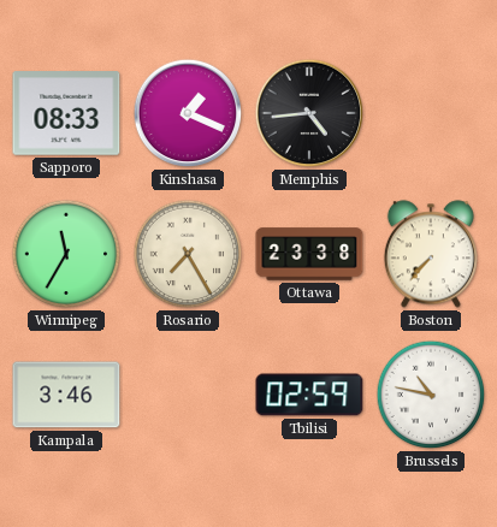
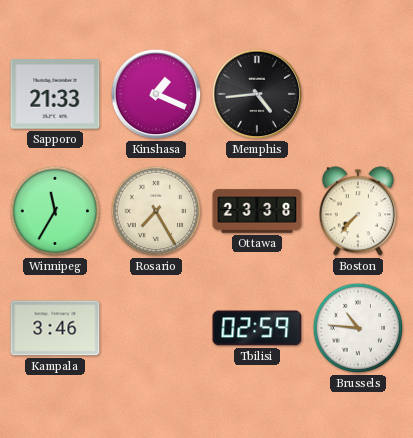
Sapporo: 08:33 -> 21:33
Brussels: 10:47 -> 10:46
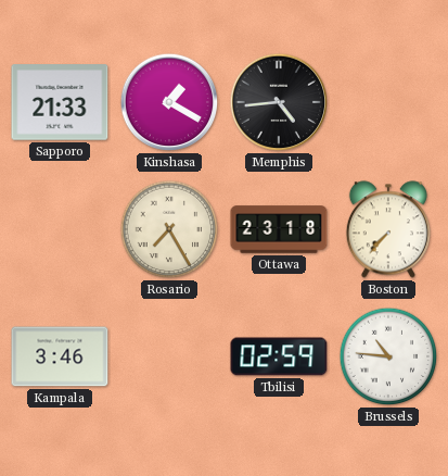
Kinshasa: 1:19 -> 1:20
Winnipeg: 11:35 -> none
Ottawa: 23:38 -> 23:18
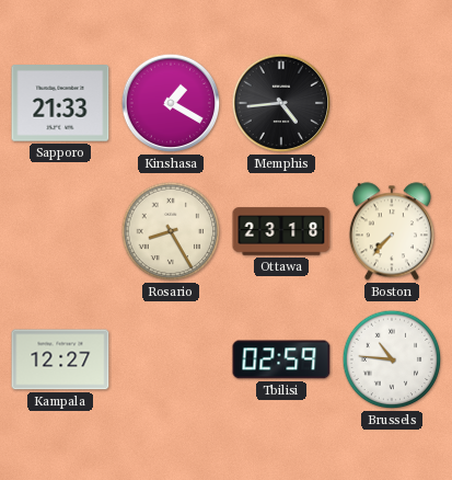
Rosario: 7:25 -> 8:25
Kampala: 3:46 -> 12:27
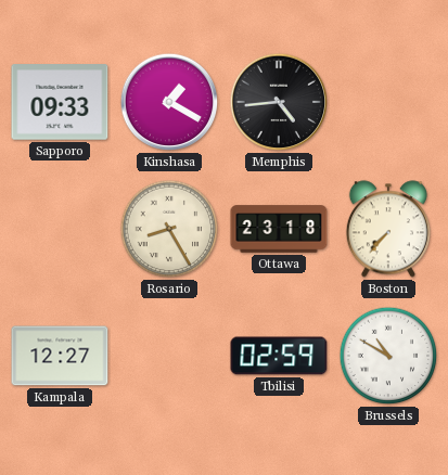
Sapporo: 21:33 -> 09:33
Brussels: 10:46 -> 10:50
